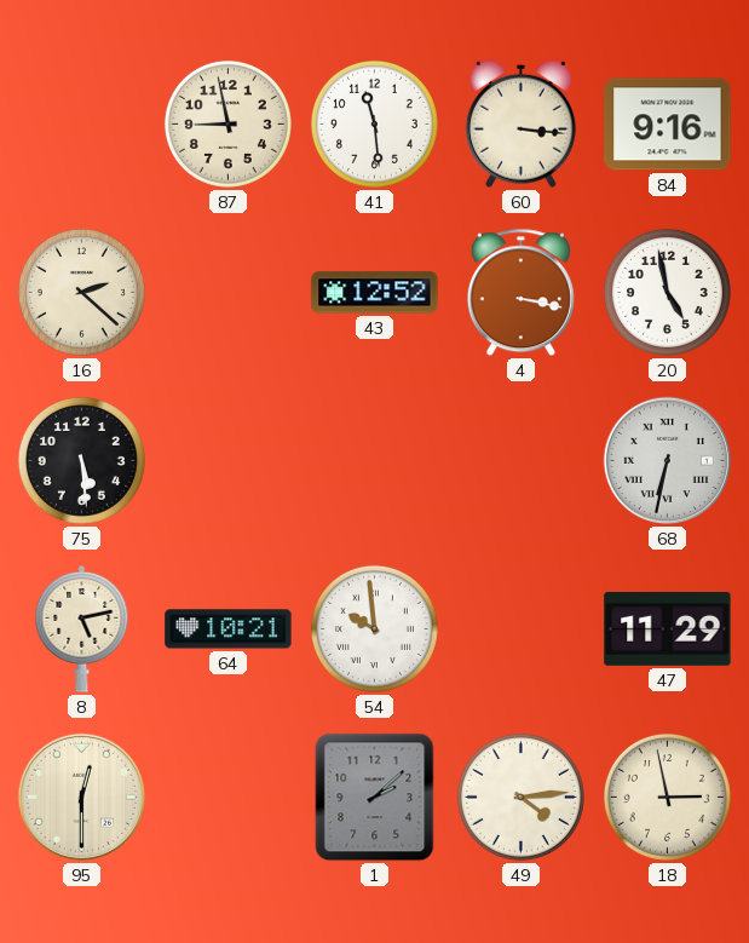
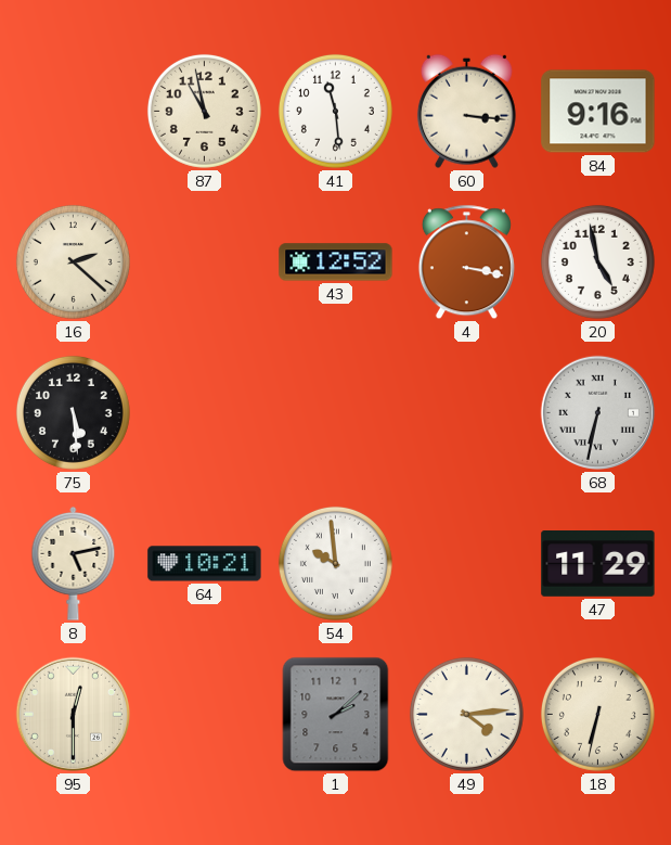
87: 8:58 -> 10:58
18: 2:58 -> 6:32
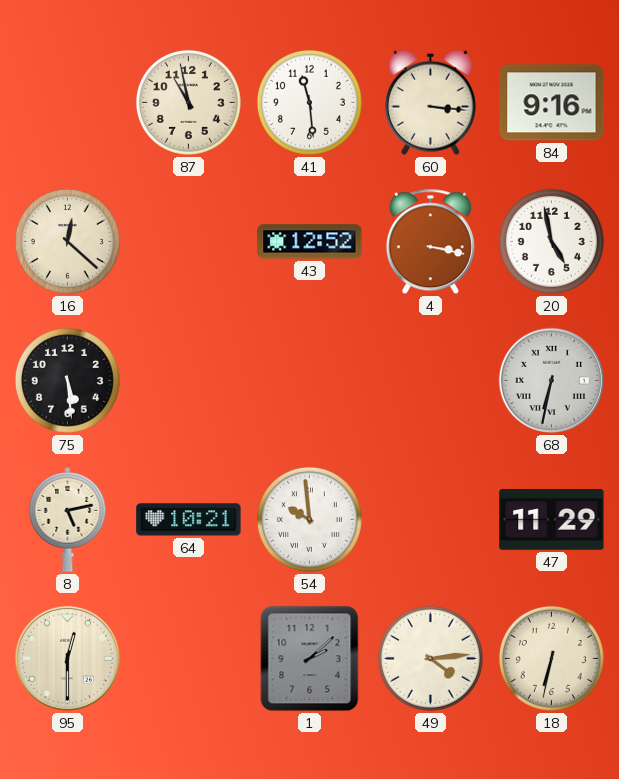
16: 2:22 -> 12:22
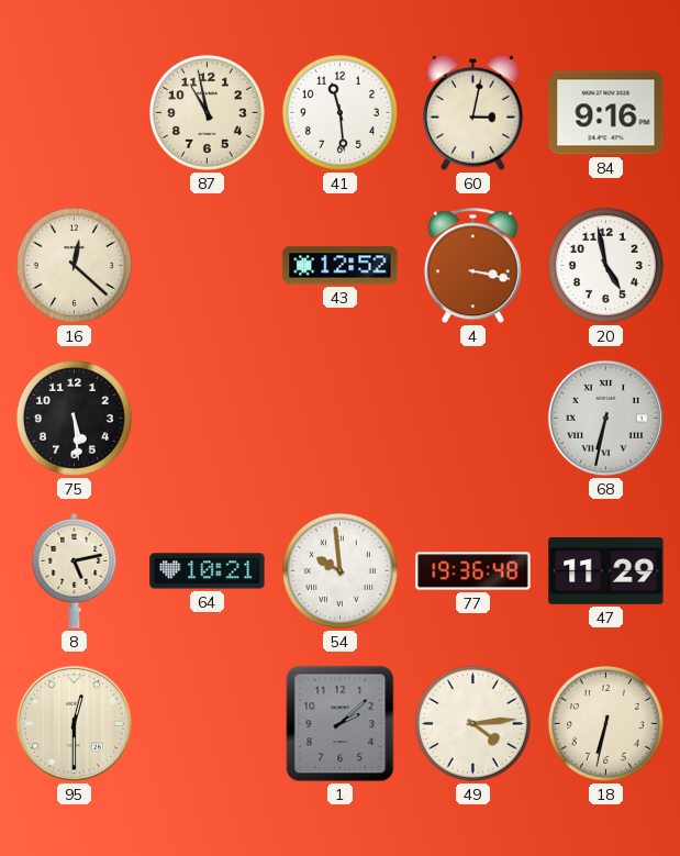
60: 3:16 -> 3:02
77: none -> 19:36
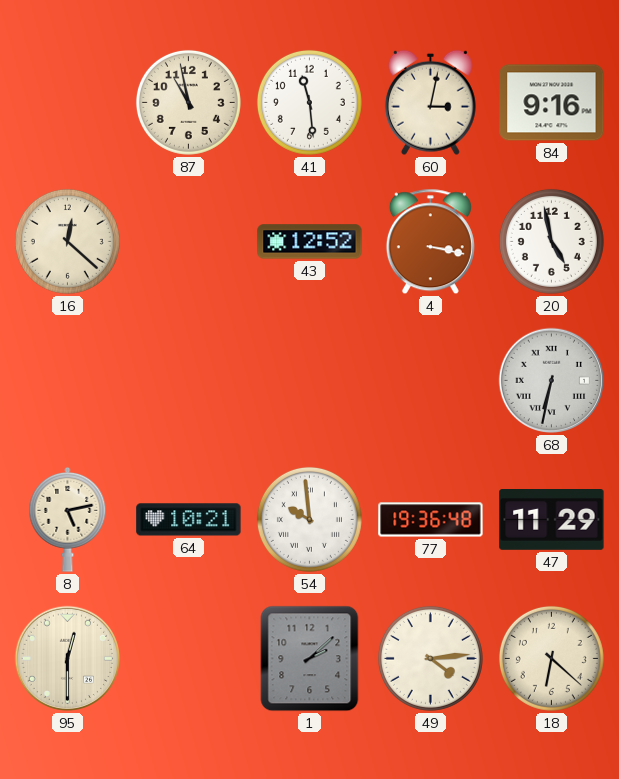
75: 5:29 -> none
18: 6:32 -> 6:22
